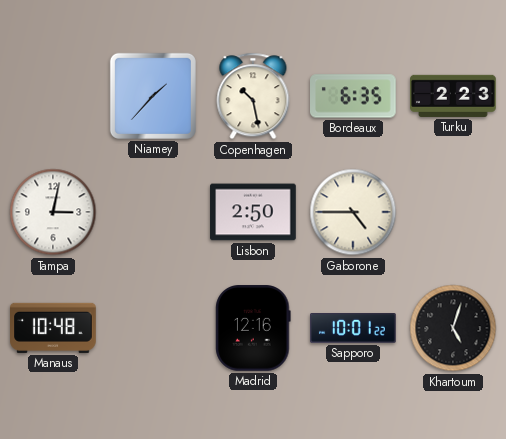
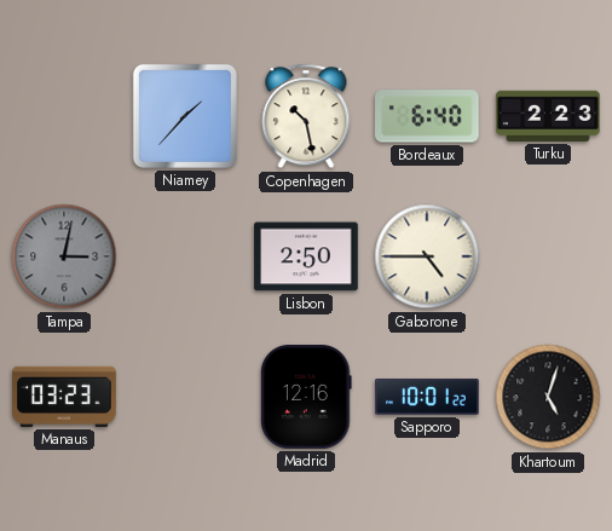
Bordeaux: 6:35 -> 6:40
Tampa dial: white -> grey
Manaus: 10:48 -> 03:23
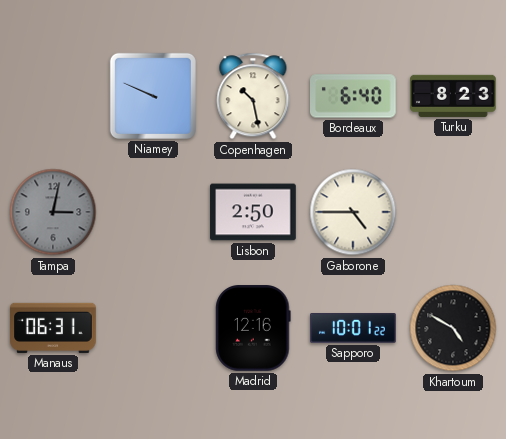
Niamey: 1:37 -> 9:49
Turku: 2:23 -> 8:23
Manaus: 03:23 -> 06:31
Khartoum: 5:03 -> 4:50
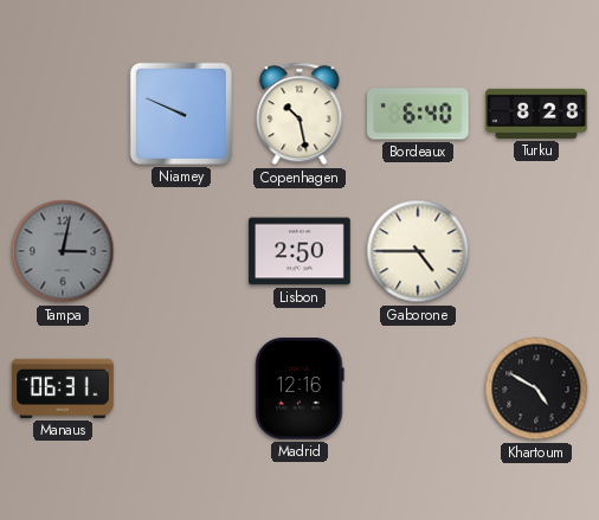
Turku: 8:23 -> 8:28
Sapporo: 10:01 -> none
